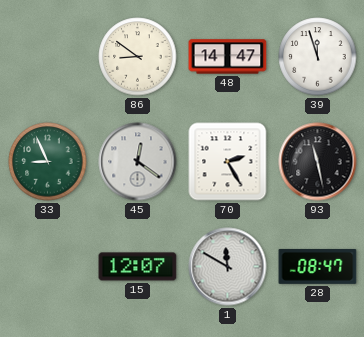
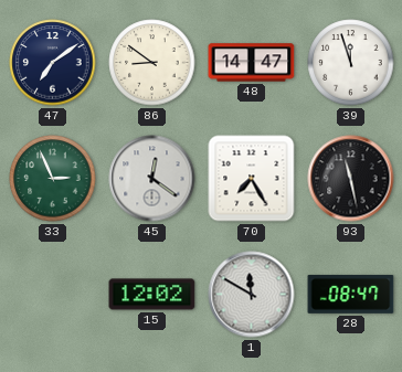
47: none -> 7:09
33: 8:56 -> 2:56
70: 2:25 -> 7:25
15: 12:07 -> 12:02
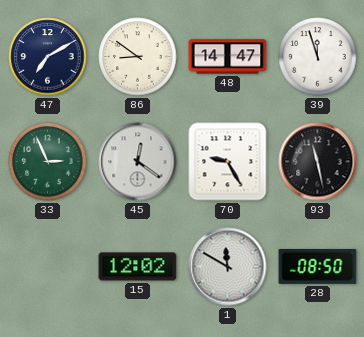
47: 7:09 -> 7:10
70: 7:25 -> 9:25
28: 08:47 -> 08:50
